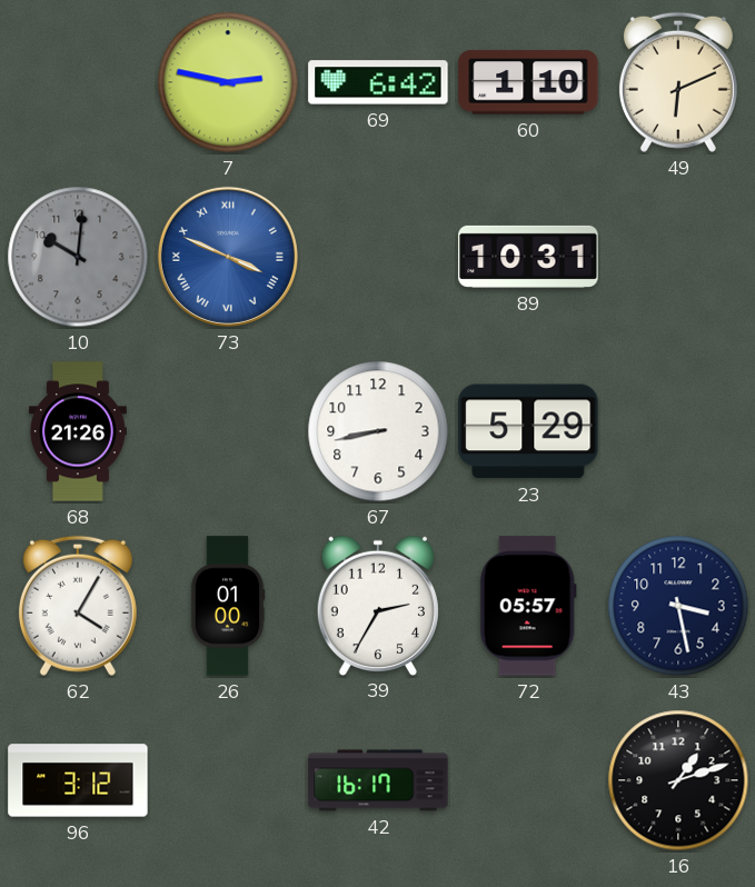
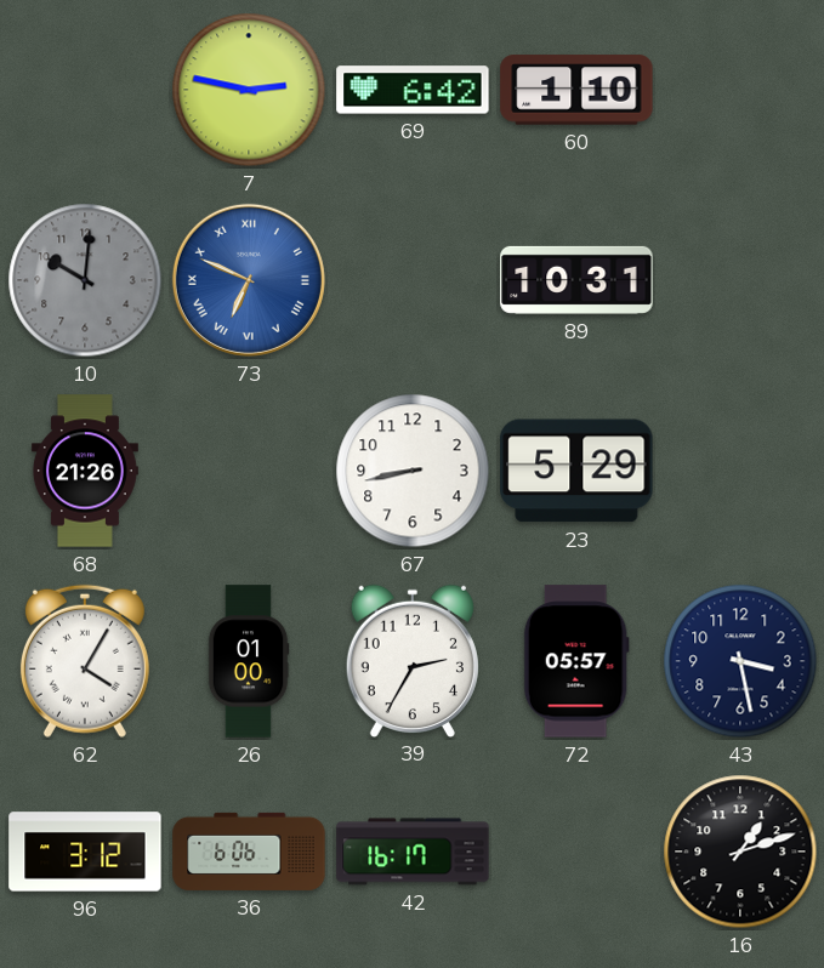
49: 6:11 -> none
73: 3:49 -> 6:49
36: none -> 6:06
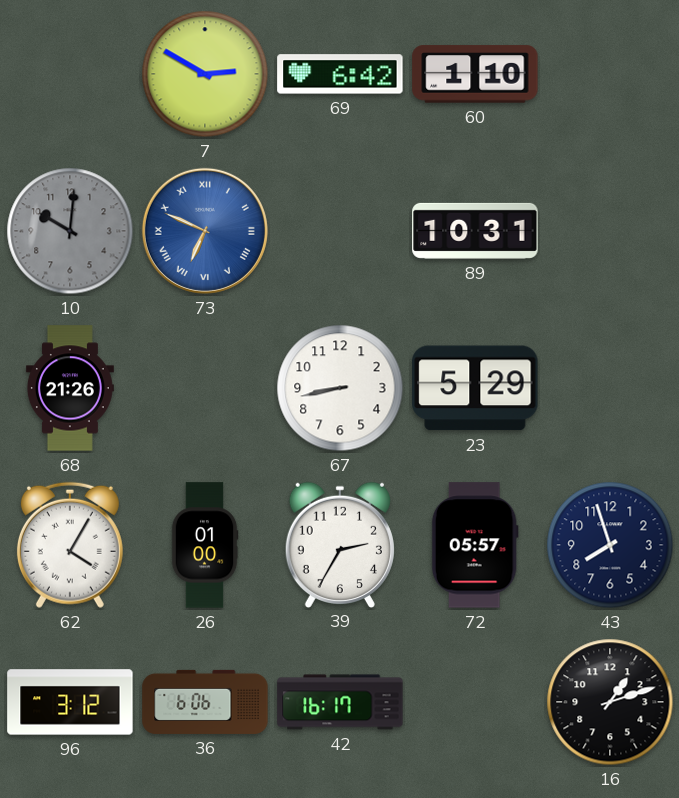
7: 2:47 -> 2:50
43: 3:28 -> 7:57
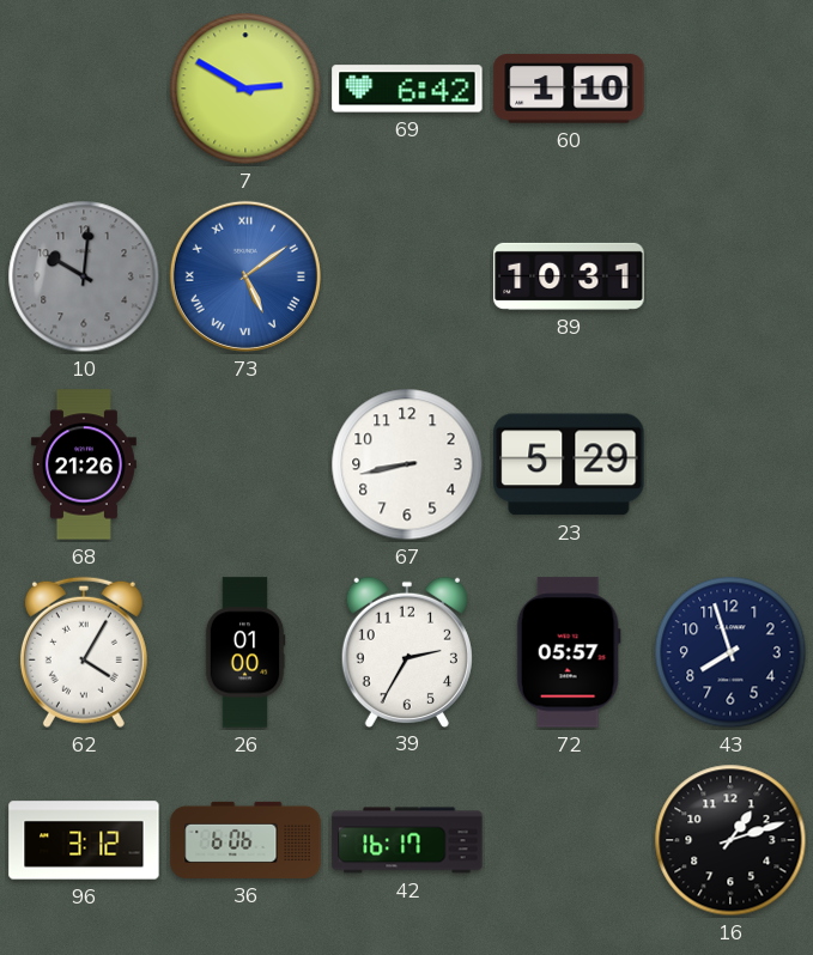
73: 6:49 -> 5:09
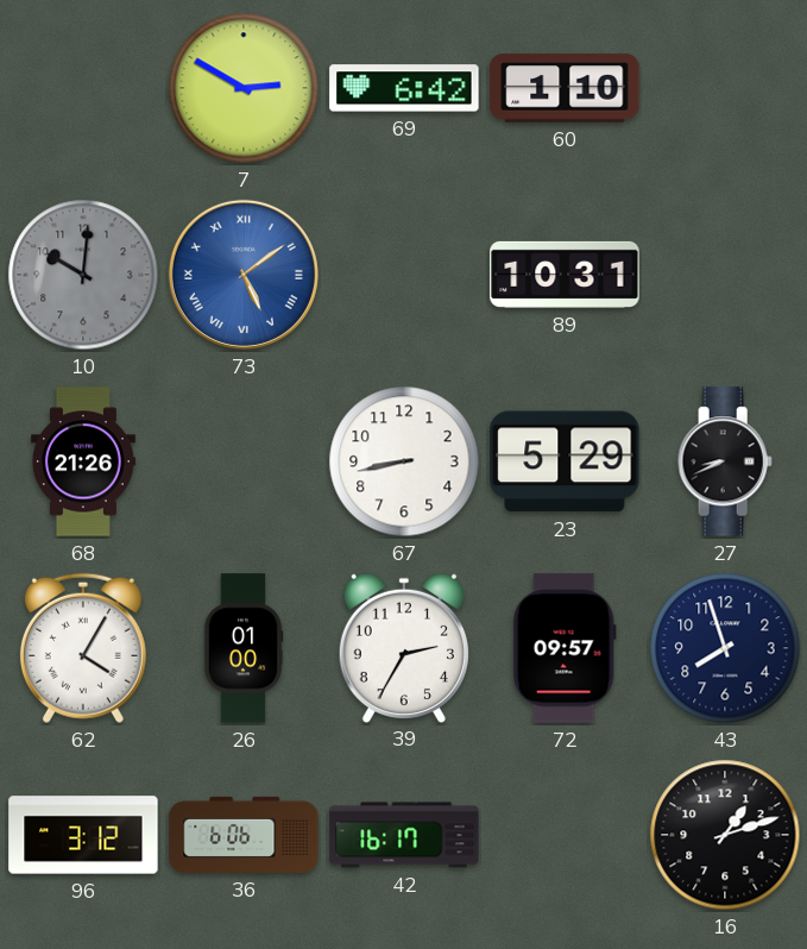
27: none -> 8:41
72: 05:57 -> 09:57
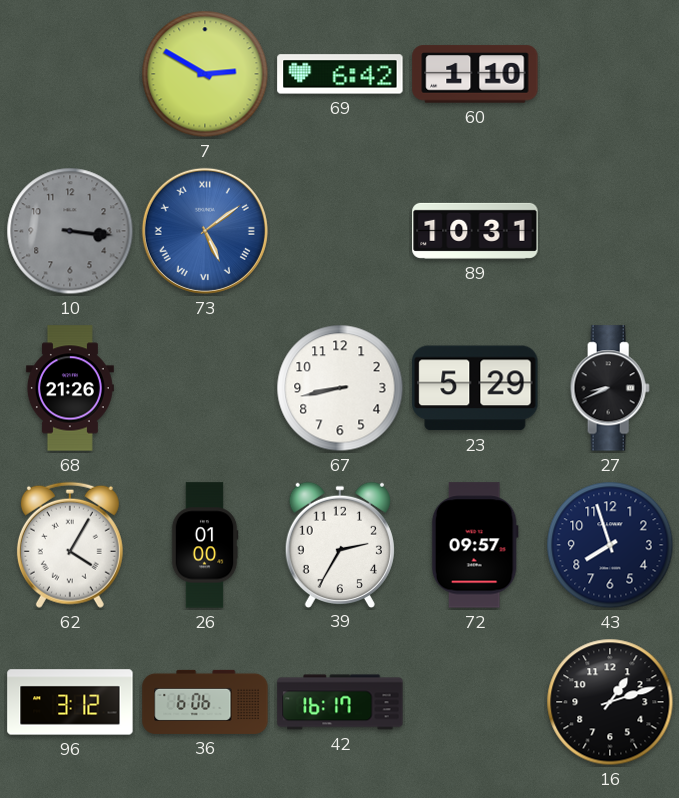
10: 10:01 -> 3:16
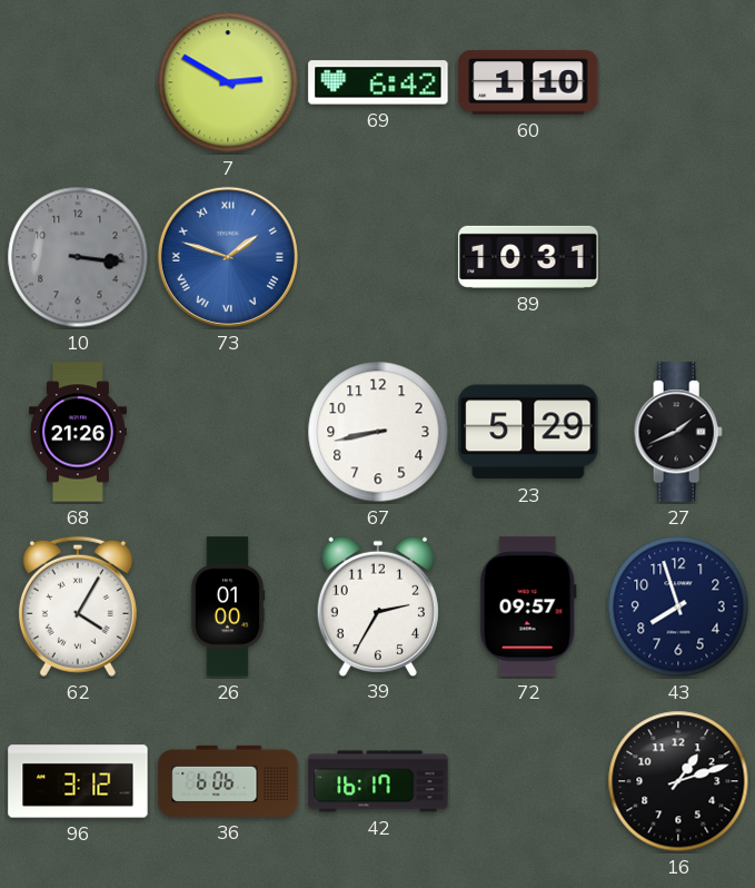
73: 5:09 -> 1:48
27: 8:41 -> 1:41
